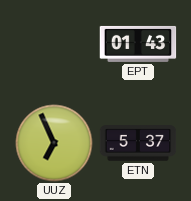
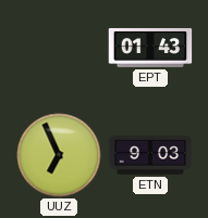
ETN: 5:37 -> 9:03
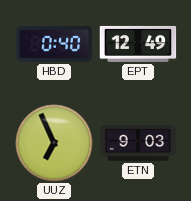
HBD: none -> 0:40
EPT: 01:43 -> 12:49
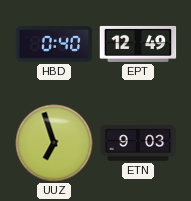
UUZ: 6:56 -> 6:57
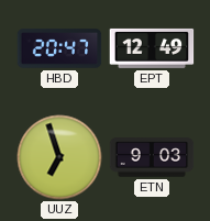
HBD: 0:40 -> 20:47
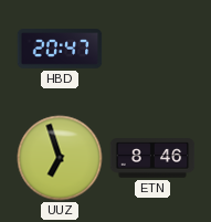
EPT: 12:49 -> none
ETN: 9:03 -> 8:46
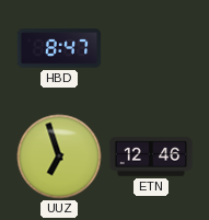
HBD: 20:47 -> 8:47
ETN: 8:46 -> 12:46
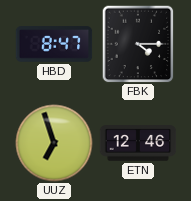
FBK: none -> 4:15
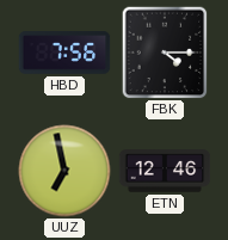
HBD: 8:47 -> 7:56
UUZ: 6:57 -> 6:58
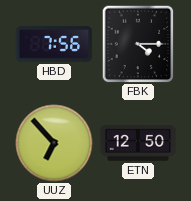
UUZ: 6:58 -> 6:53
ETN: 12:46 -> 12:50
